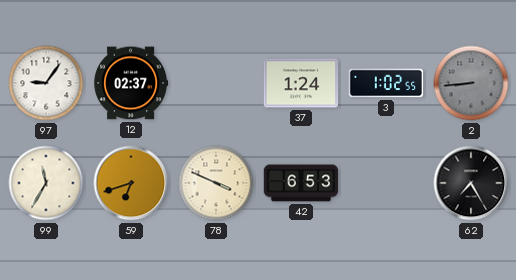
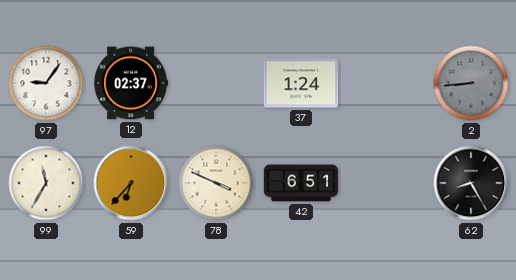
3: 1:02 -> none
59: 6:42 -> 6:37
42: 6:53 -> 6:51
62: 7:25 -> 8:25
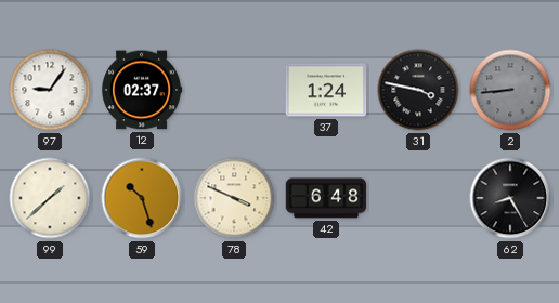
31: none -> 3:47
99: 11:35 -> 1:38
59: 6:37 -> 10:27
42: 6:51 -> 6:48
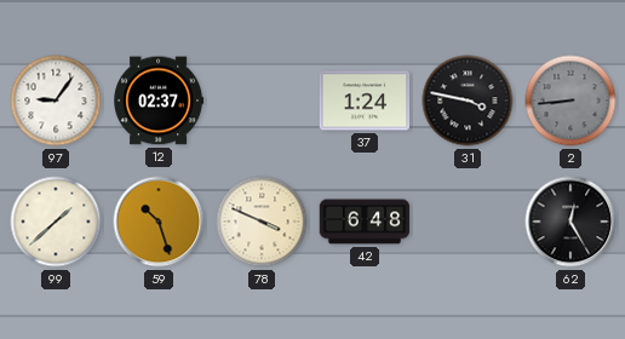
62: 8:25 -> 12:25
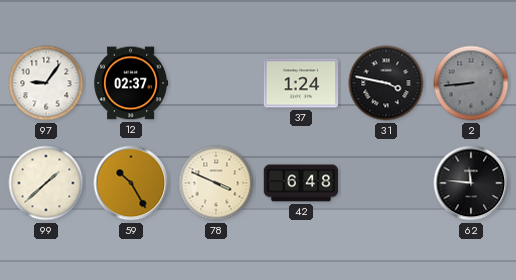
59: 10:27 -> 10:25
62: 12:25 -> 11:46
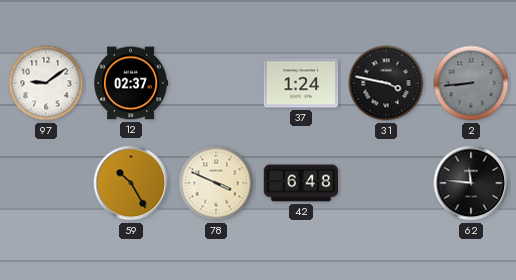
97: 9:06 -> 9:09
99: 1:38 -> none
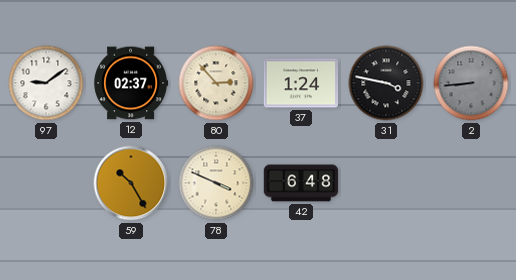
80: none -> 2:53
62: 11:46 -> none
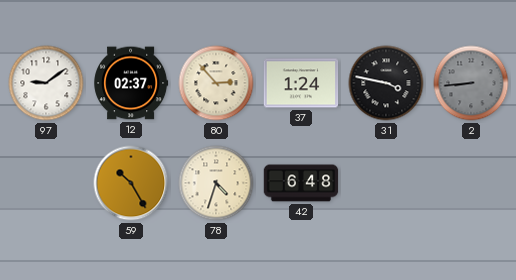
78: 3:49 -> 4:33
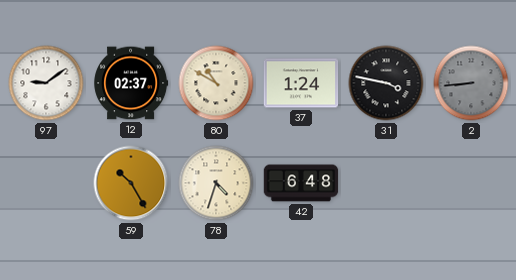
80: 2:53 -> 10:50
